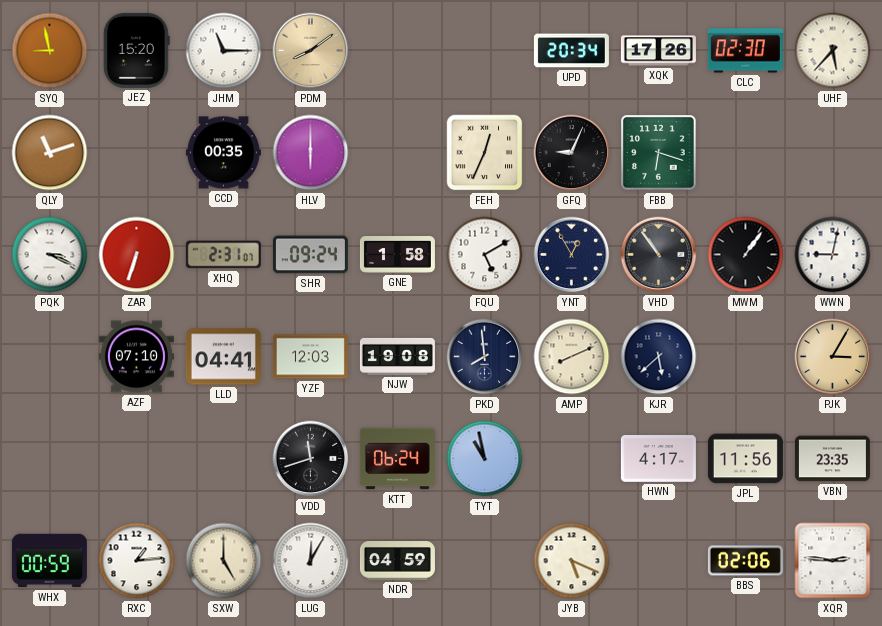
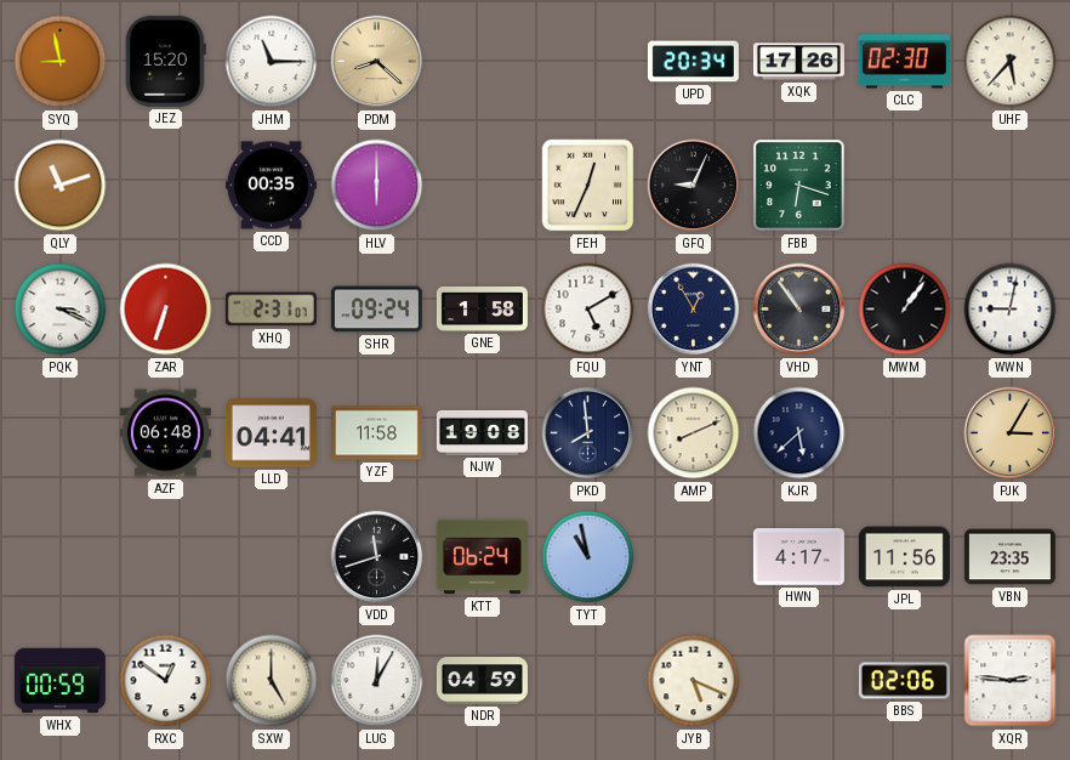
PDM: 8:09 -> 8:22
AZF: 07:10 -> 06:48
YZF: 12:03 -> 11:58
RXC: 1:14 -> 12:51
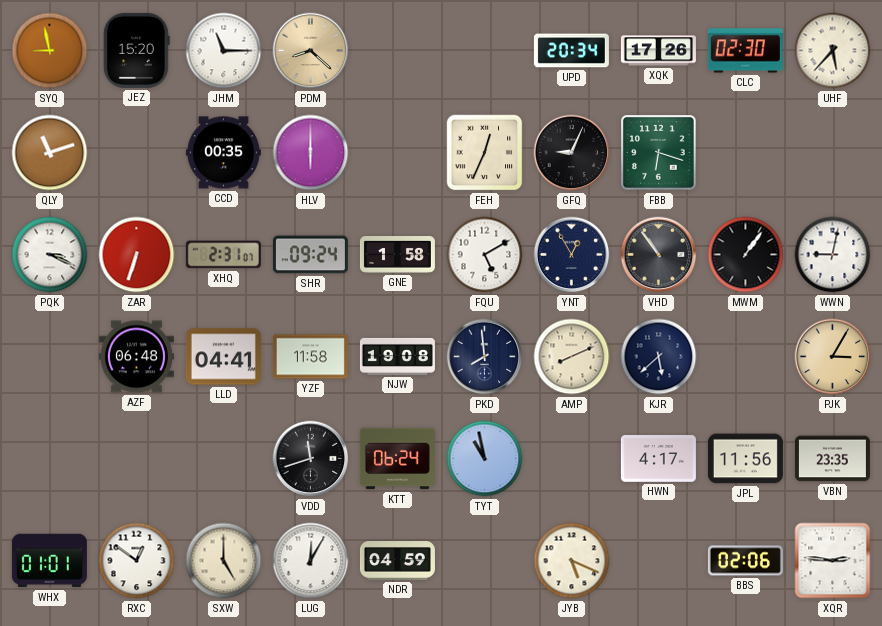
WHX: 00:59 -> 01:01
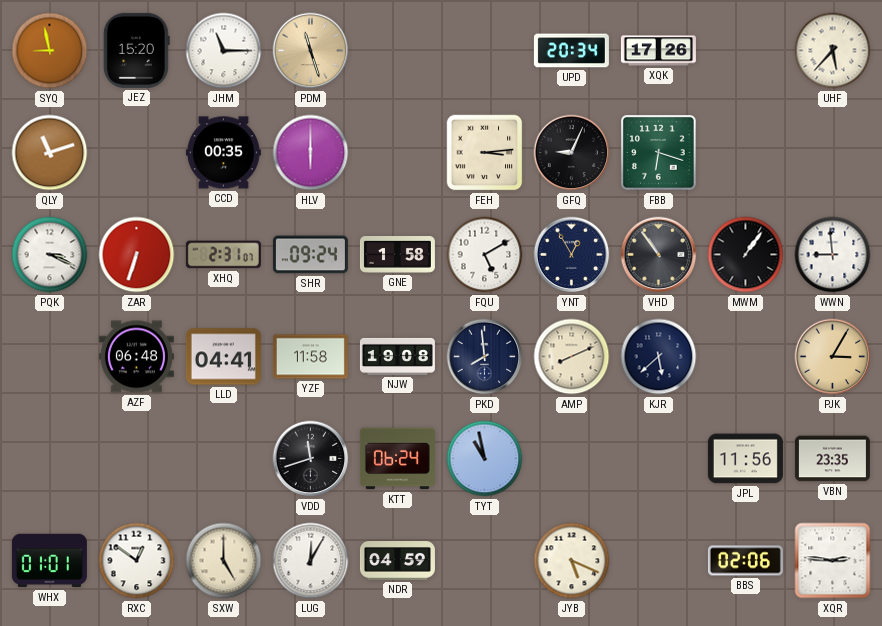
PDM: 8:22 -> 11:27
CLC: 02:30 -> none
FEH: 12:34 -> 3:14
WWN: 9:02 -> 8:59
HWN: 4:17 -> none
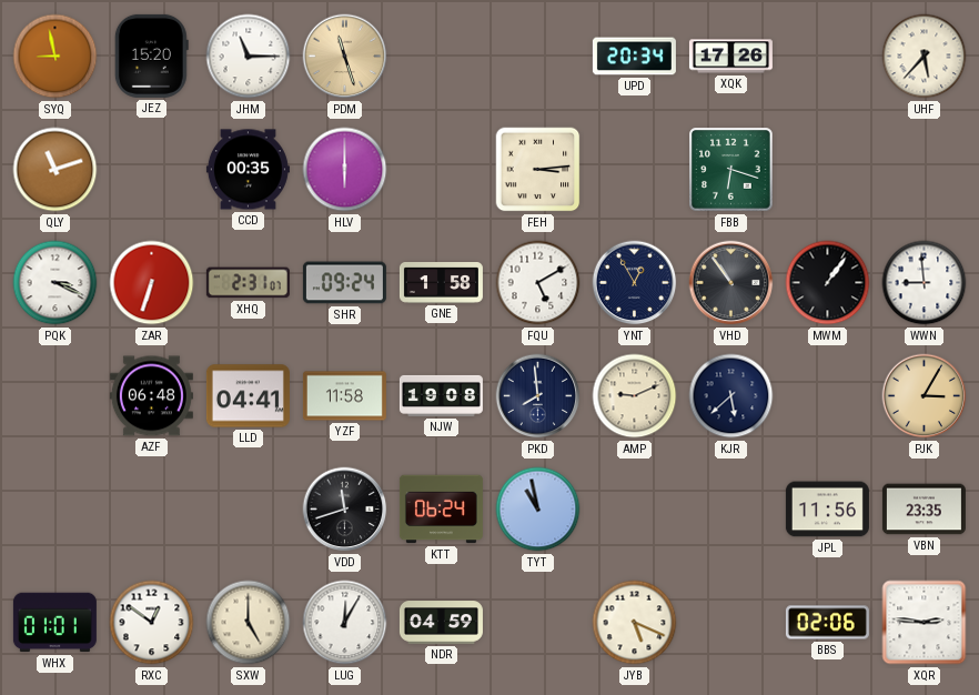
GFQ: 9:04 -> none
AMP: 8:11 -> 9:11
